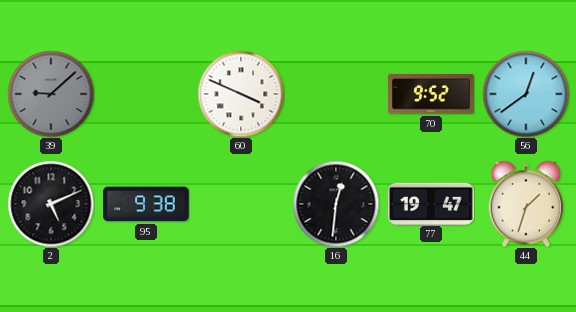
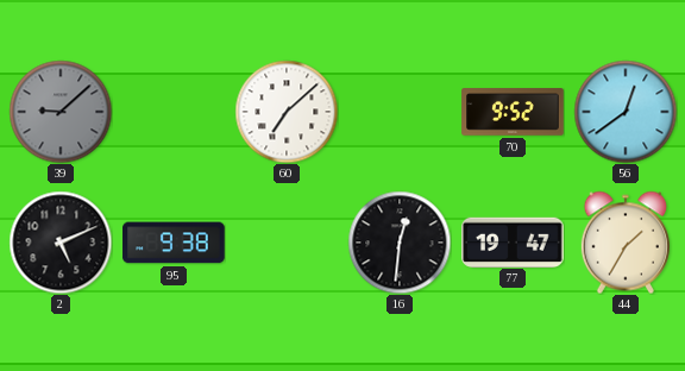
60: 3:49 -> 7:08
44: 1:33 -> 1:35
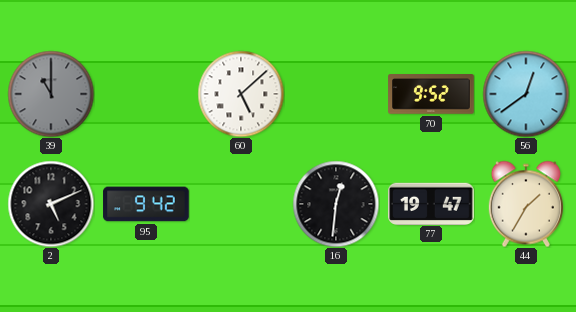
39: 9:08 -> 11:00
60: 7:08 -> 5:08
95: 9:38 -> 9:42
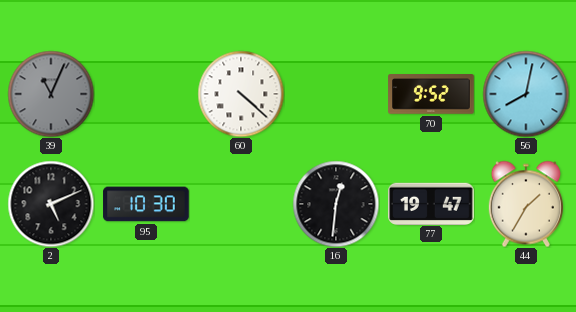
39: 11:00 -> 11:04
60: 5:08 -> 4:22
56: 12:39 -> 8:02
95: 9:42 -> 10:30
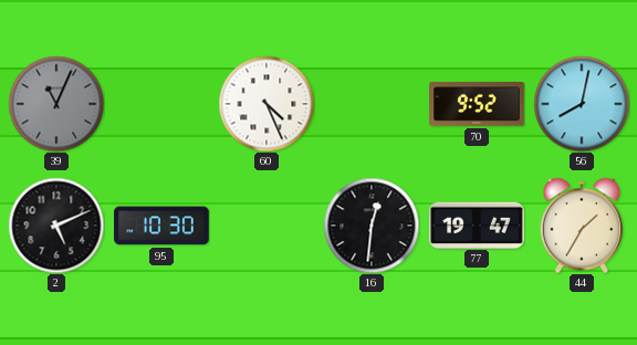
60: 4:22 -> 4:26
